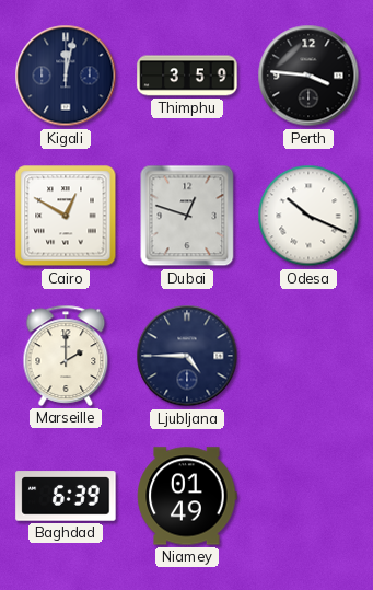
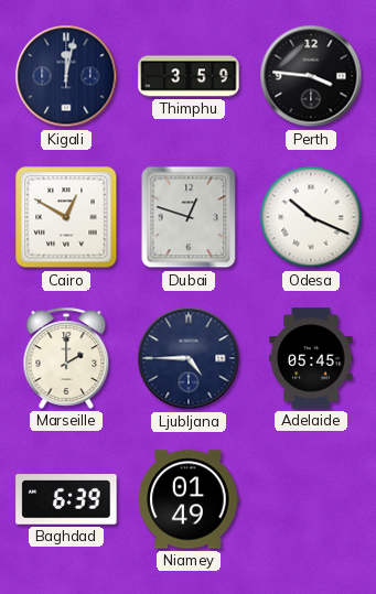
Adelaide: none -> 05:45
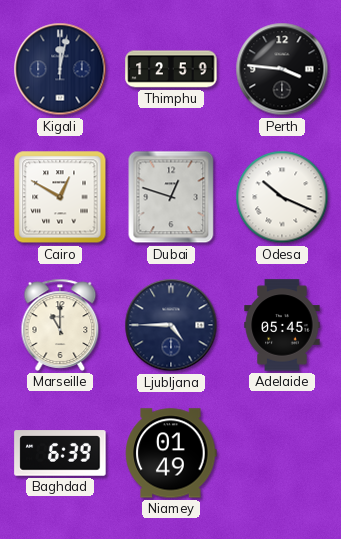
Thimphu: 3:59 -> 12:59
Marseille: 2:00 -> 11:00
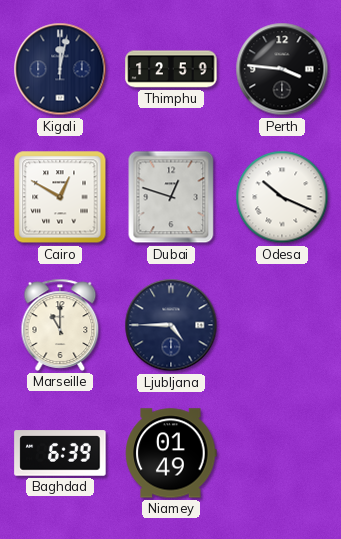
Adelaide: 05:45 -> none
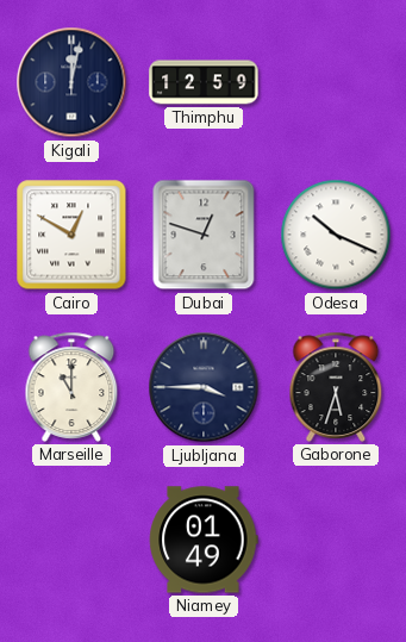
Perth: 3:46 -> none
Ljubljana: 4:45 -> 3:45
Gaborone: none -> 5:33
Baghdad: 6:39 -> none
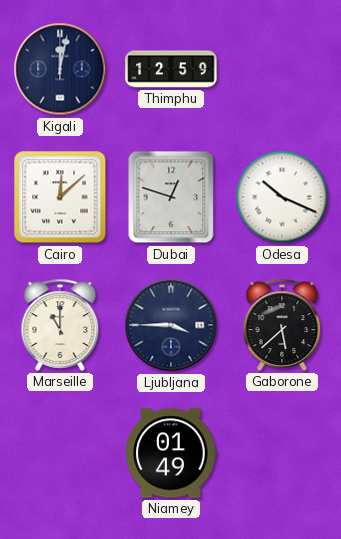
Cairo: 12:50 -> 12:08
Gaborone: 5:33 -> 5:38
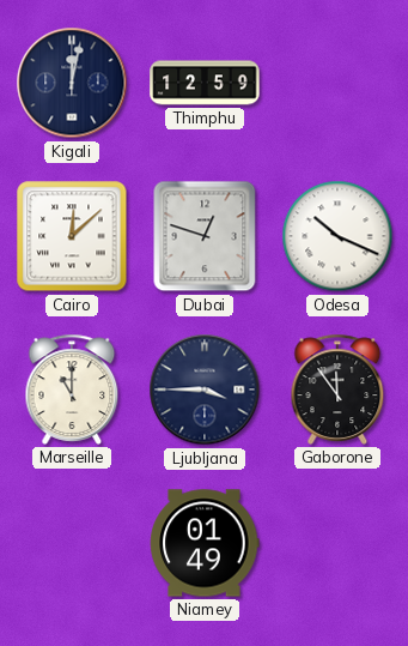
Gaborone: 5:38 -> 11:54
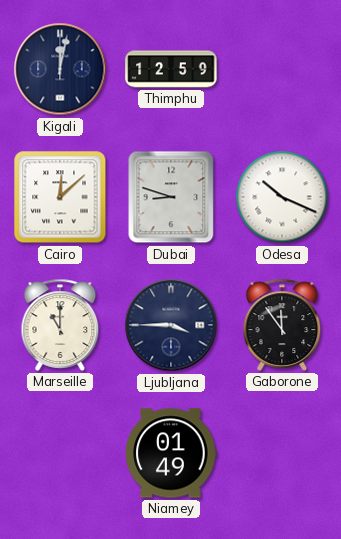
Dubai: 12:48 -> 8:48
